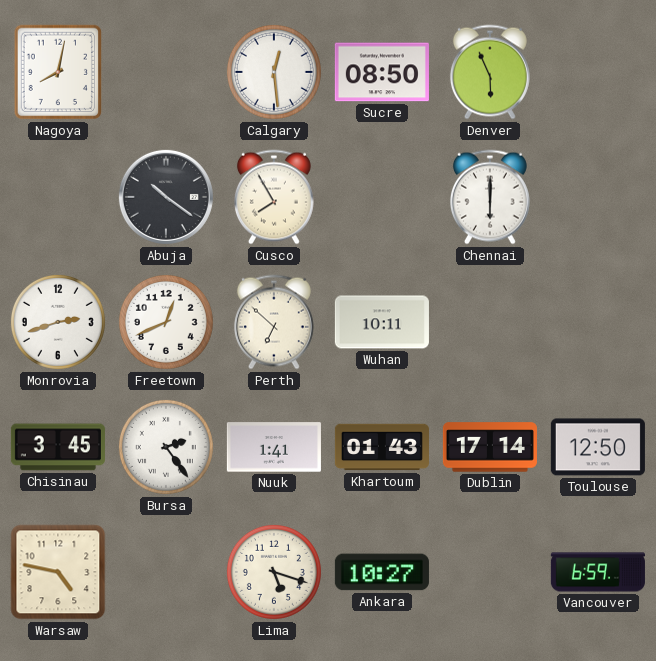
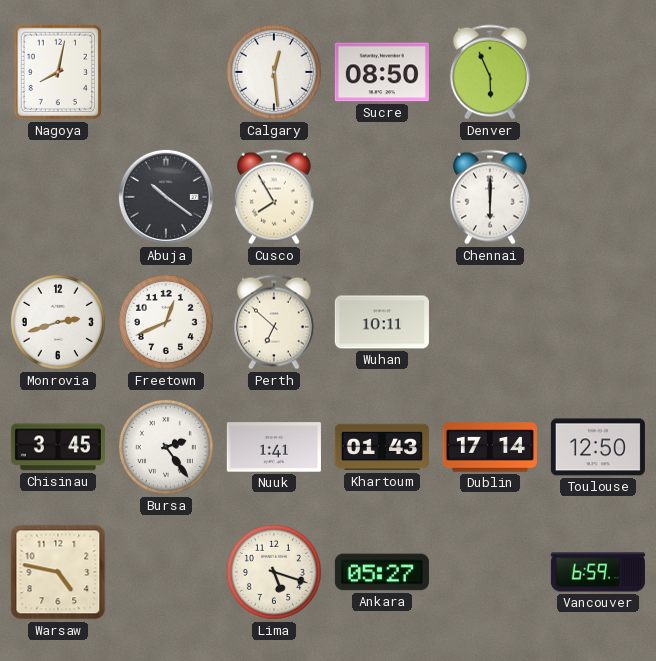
Ankara: 10:27 -> 05:27
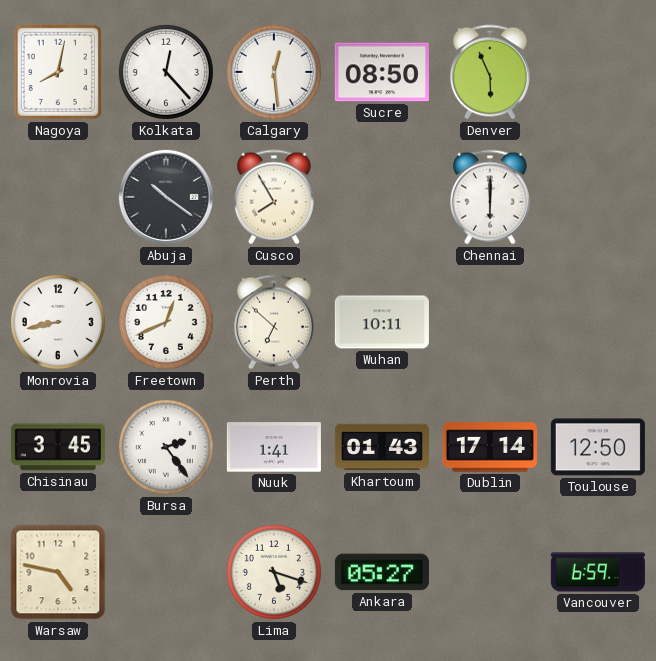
Kolkata: none -> 12:23
Monrovia: 2:42 -> 8:43
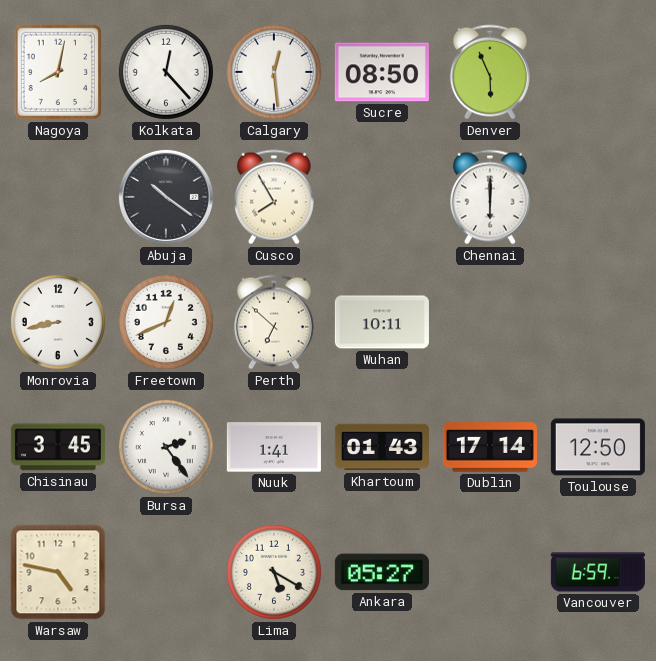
Lima: 5:18 -> 5:20
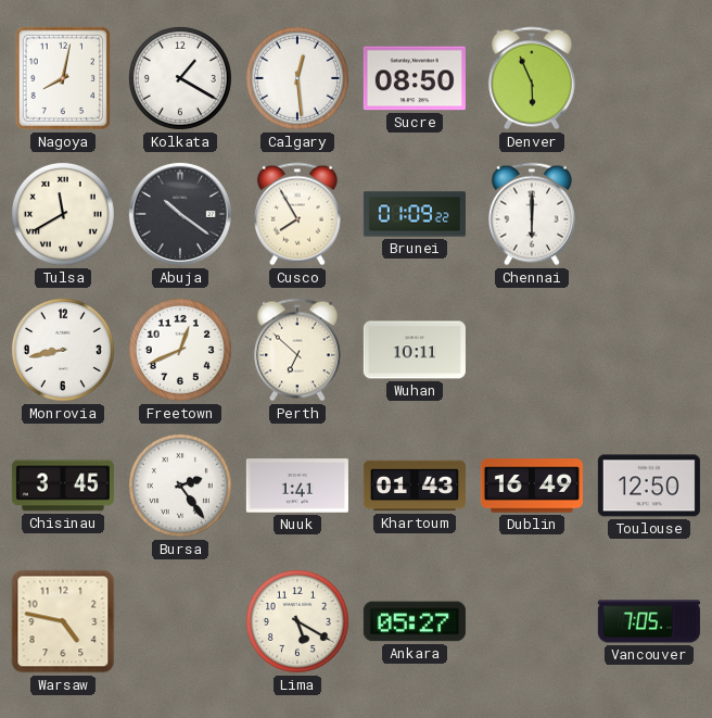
Kolkata: 12:23 -> 1:20
Tulsa: none -> 11:40
Brunei: none -> 01:09
Dublin: 17:14 -> 16:49
Vancouver: 6:59 -> 7:05
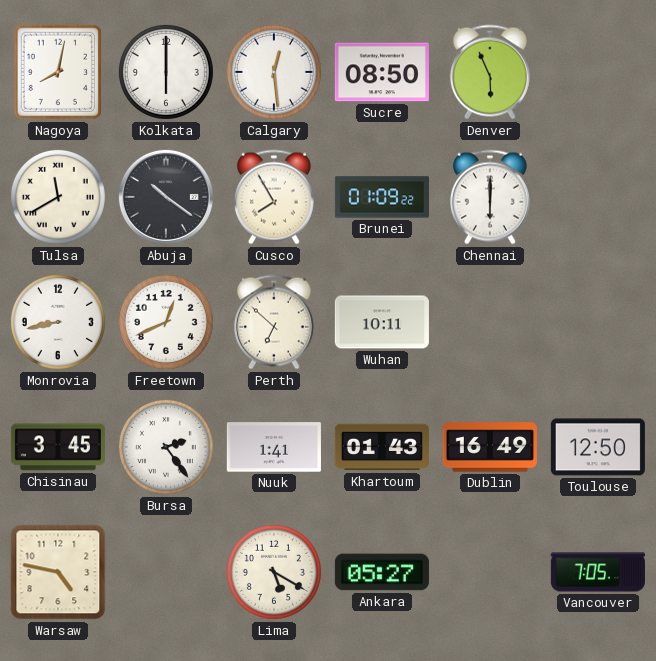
Kolkata: 1:20 -> 6:00
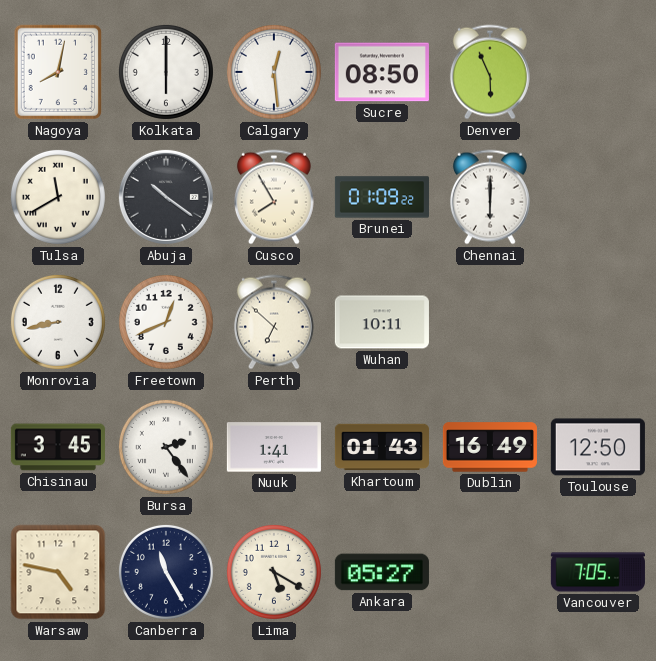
Canberra: none -> 11:25
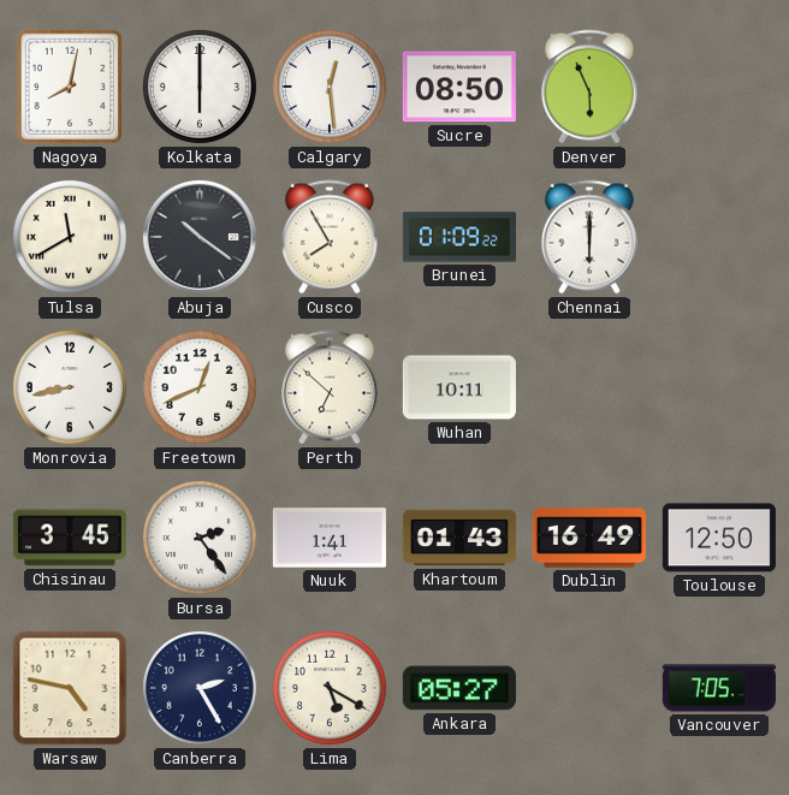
Canberra: 11:25 -> 2:25
